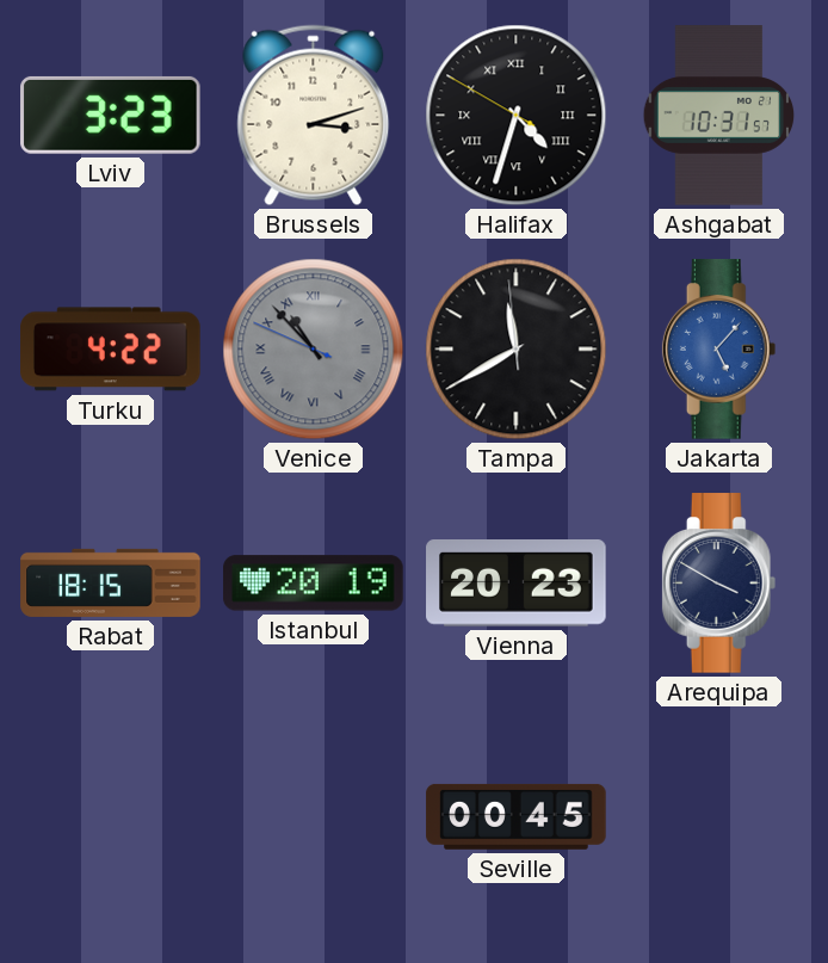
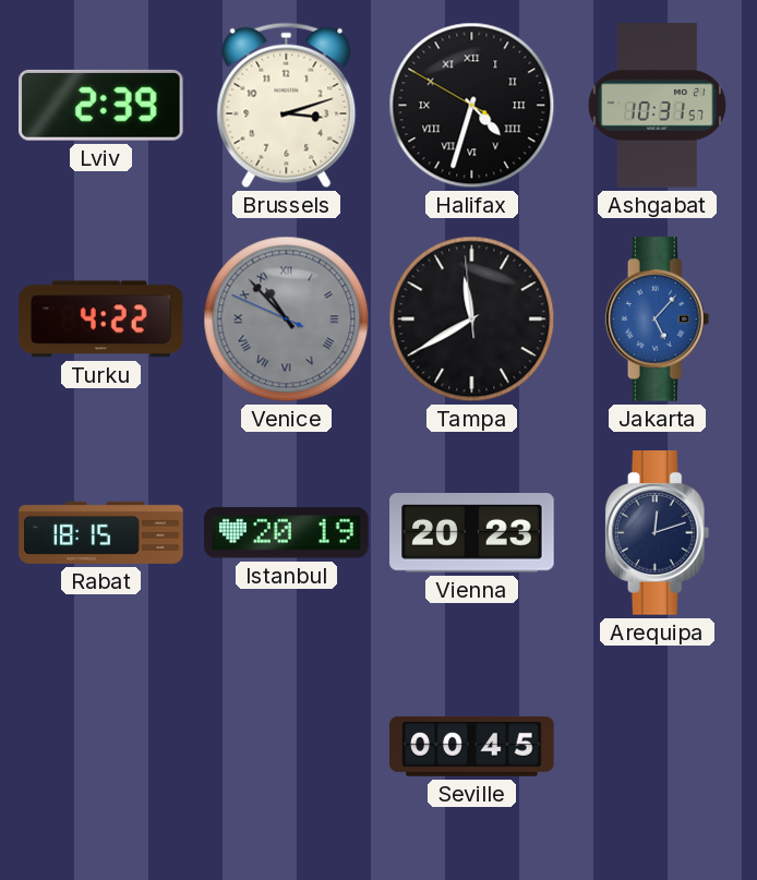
Lviv: 3:23 -> 2:39
Arequipa: 3:50 -> 12:12
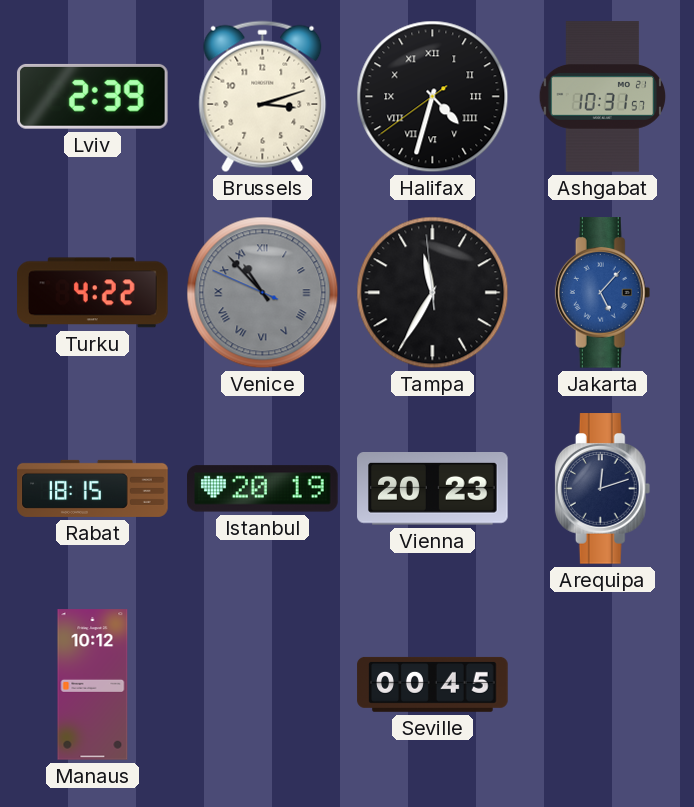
Halifax: 4:32:50 -> 4:32:39
Tampa: 11:39 -> 11:34
Manaus: none -> 10:12
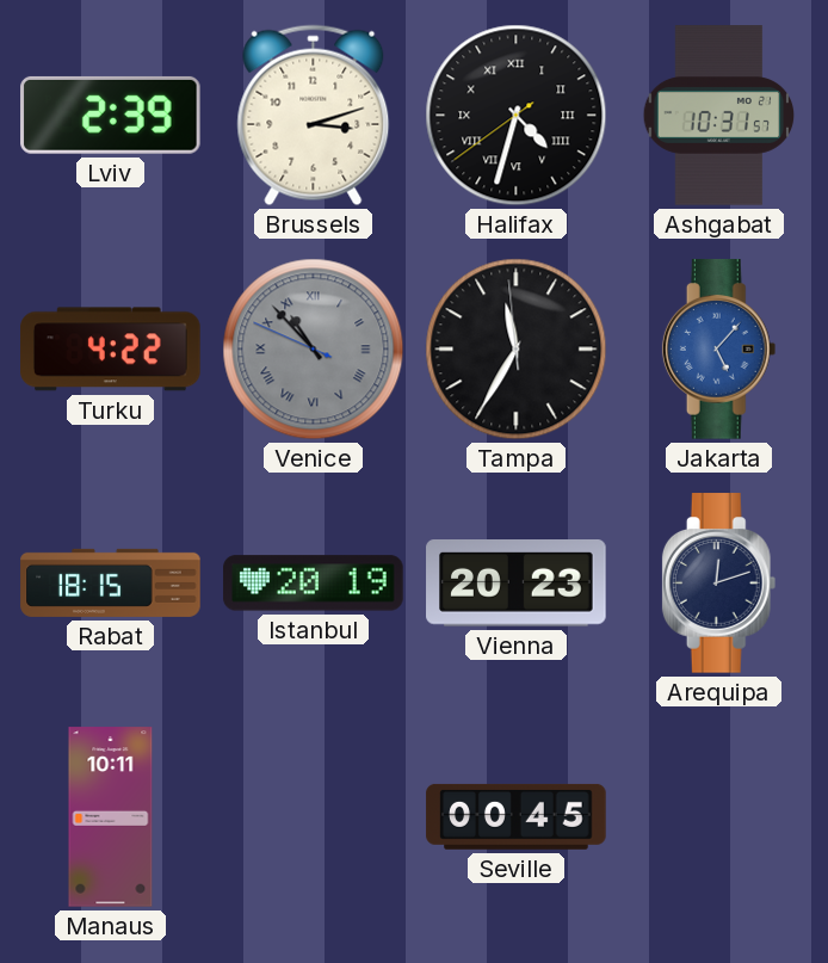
Manaus: 10:12 -> 10:11
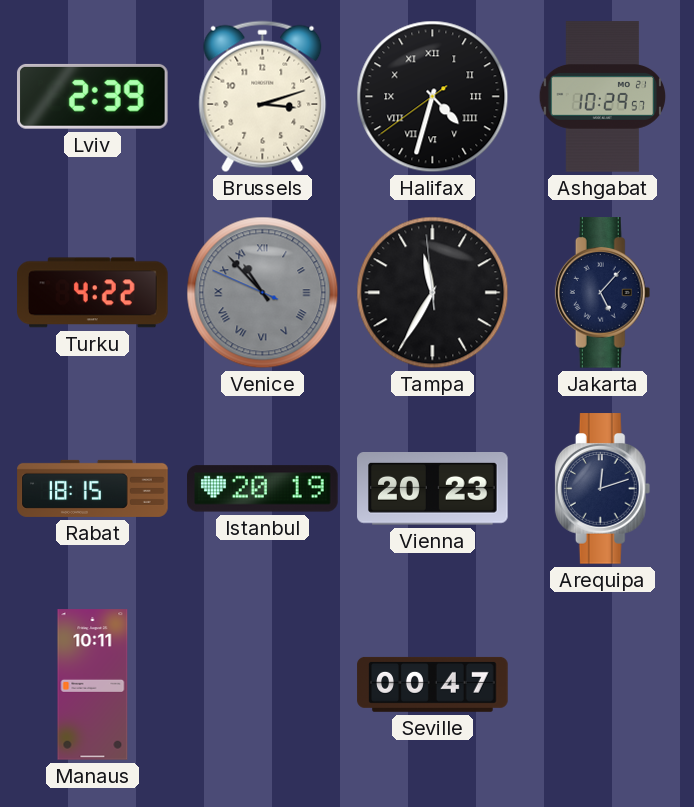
Ashgabat: 10:31 -> 10:29
Jakarta dial: blue -> navy
Seville: 00:45 -> 00:47
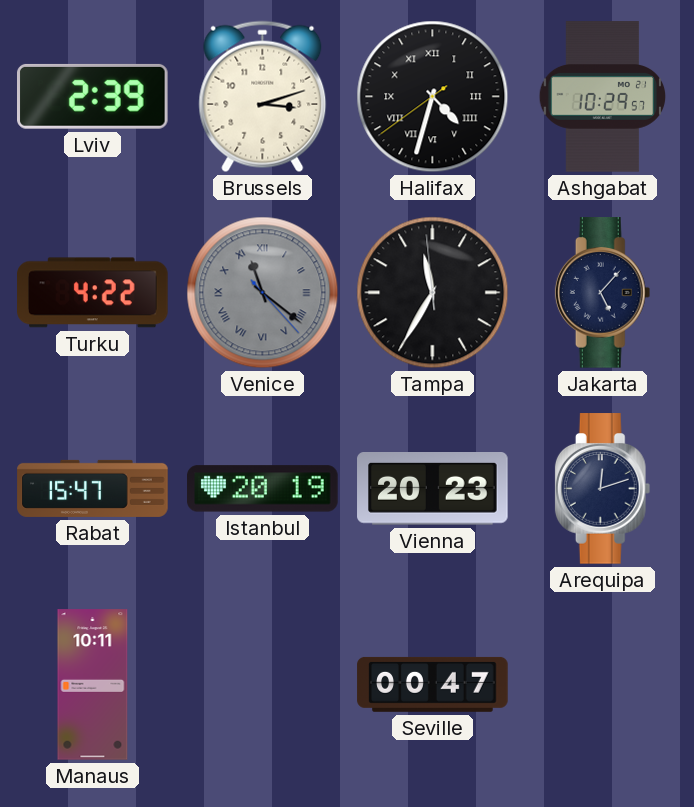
Venice: 10:52 -> 11:21
Rabat: 18:15 -> 15:47
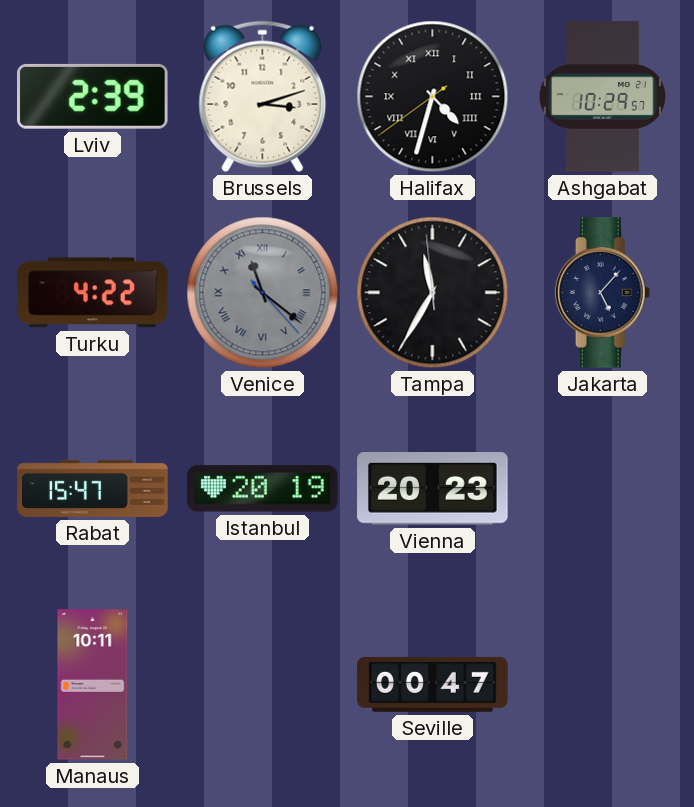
Arequipa: 12:12 -> none
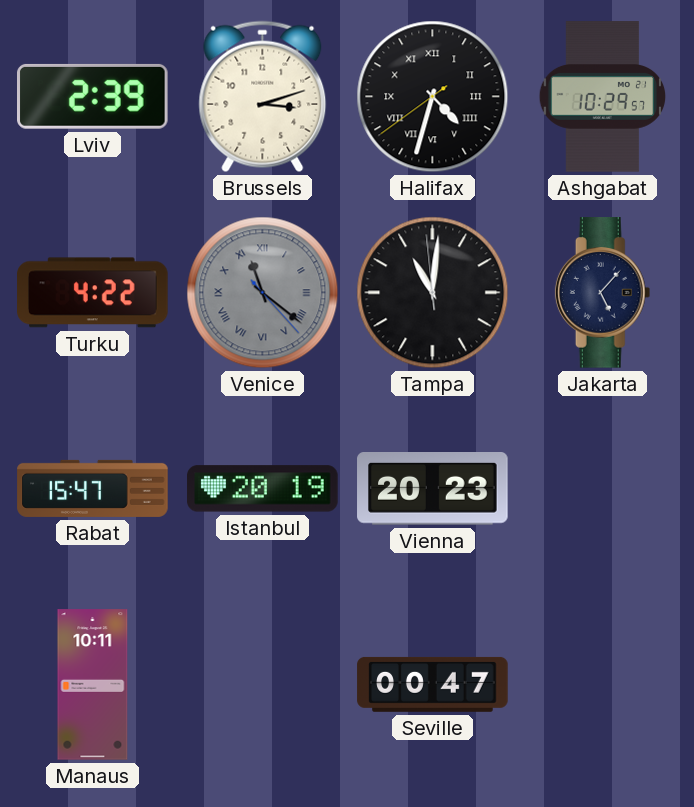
Tampa: 11:34 -> 11:00
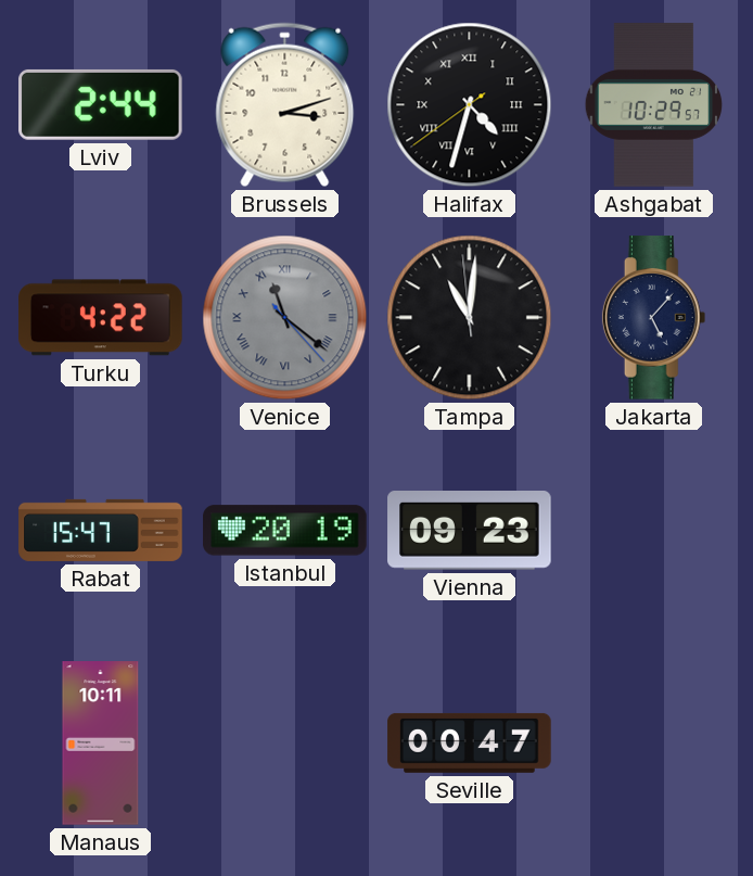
Lviv: 2:39 -> 2:44
Vienna: 20:23 -> 09:23
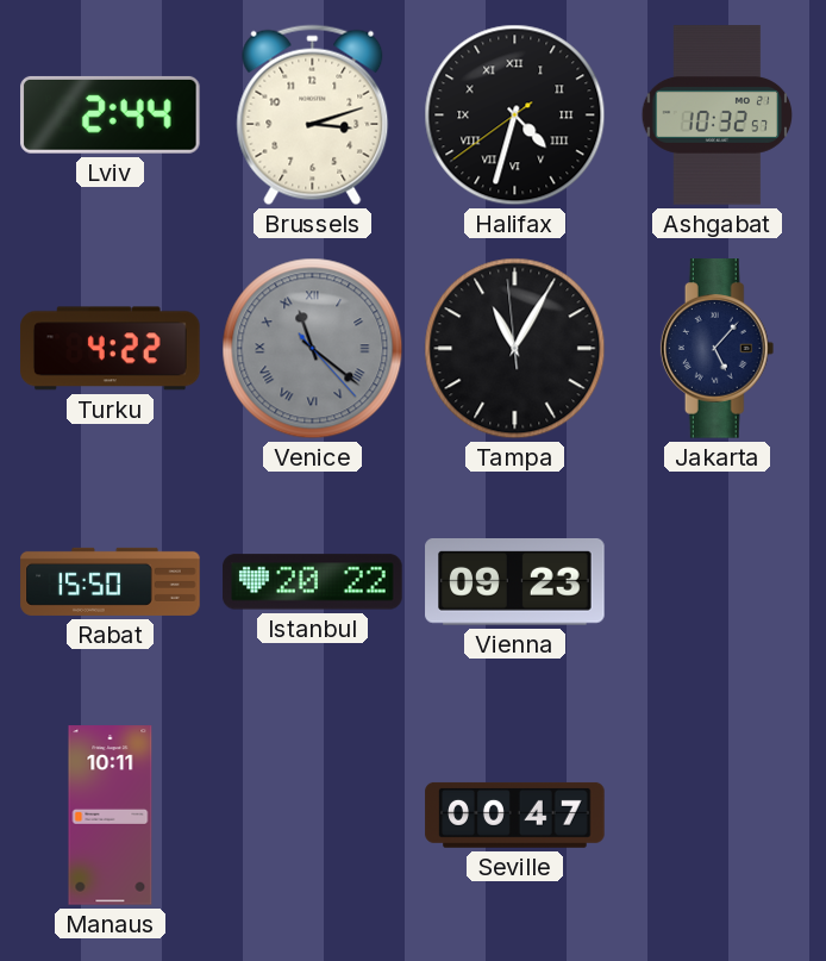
Ashgabat: 10:29 -> 10:32
Tampa: 11:00 -> 11:04
Rabat: 15:47 -> 15:50
Istanbul: 20:19 -> 20:22
